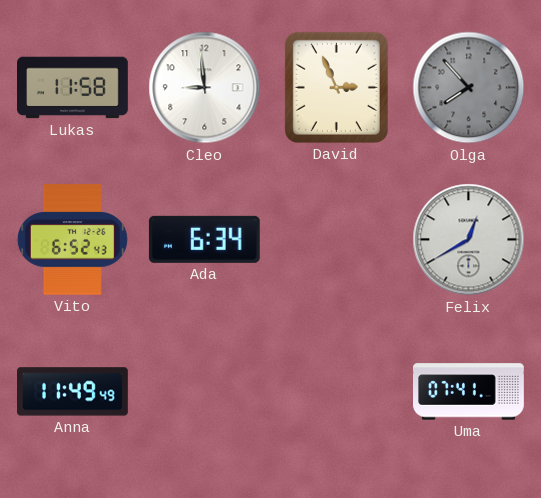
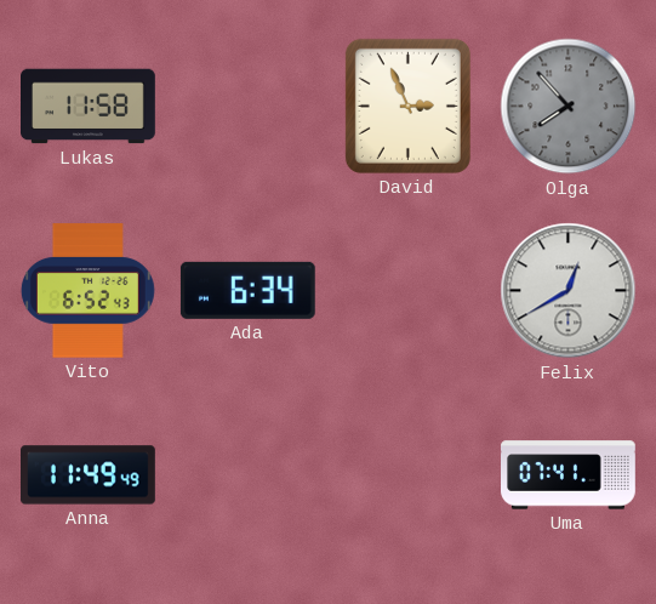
Cleo: 8:59 -> none
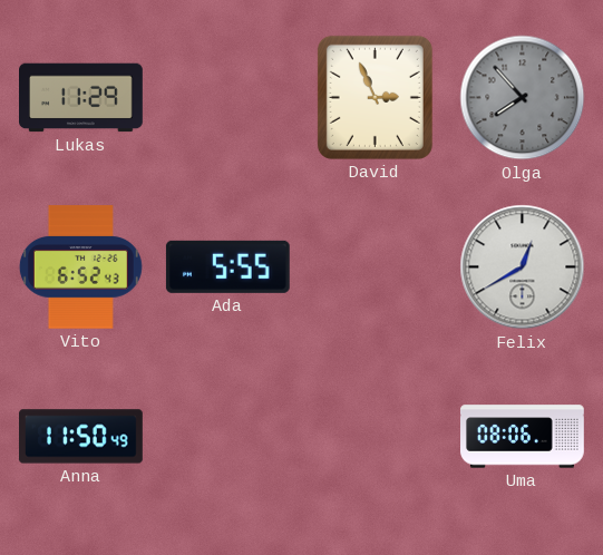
Lukas: 11:58 -> 11:29
Ada: 6:34 -> 5:55
Anna: 11:49 -> 11:50
Uma: 07:41 -> 08:06
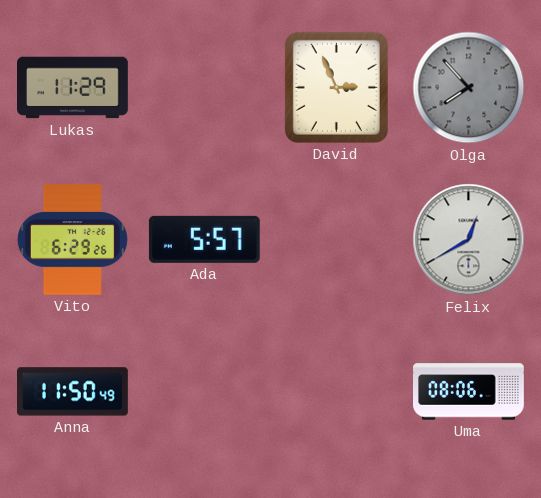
Vito: 6:52 -> 6:29
Ada: 5:55 -> 5:57
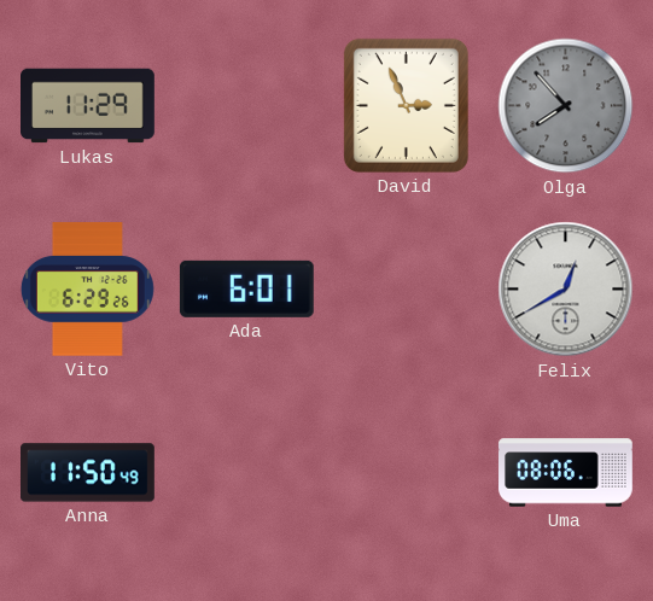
Ada: 5:57 -> 6:01
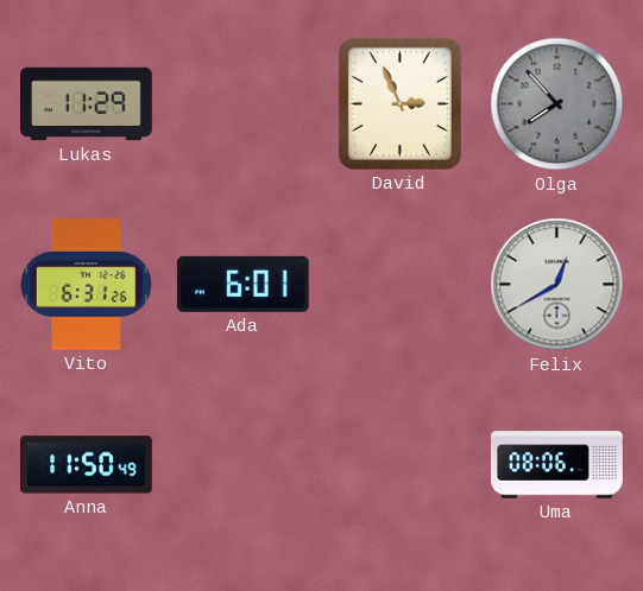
Vito: 6:29 -> 6:31
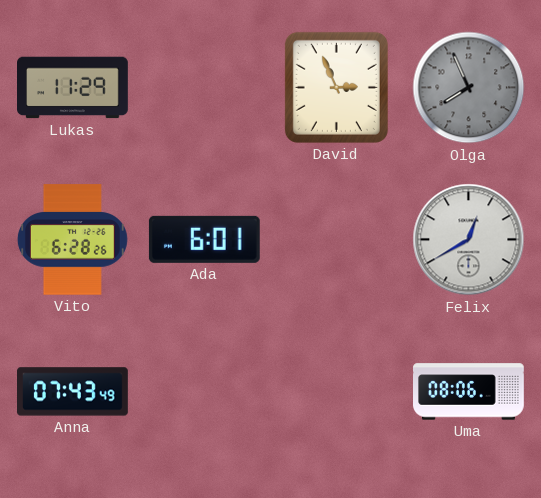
Olga: 7:53 -> 7:56
Vito: 6:31 -> 6:28
Anna: 11:50 -> 07:43
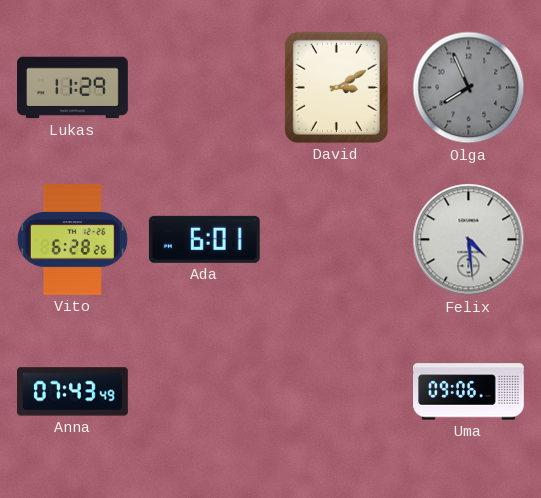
David: 2:56 -> 3:10
Felix: 12:40 -> 4:29
Uma: 08:06 -> 09:06
